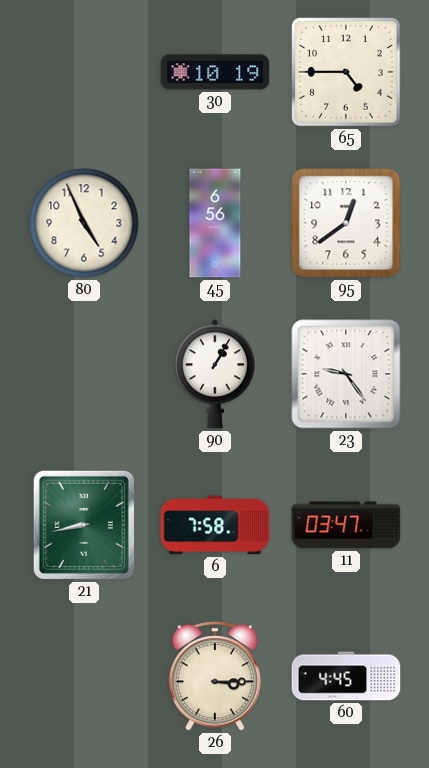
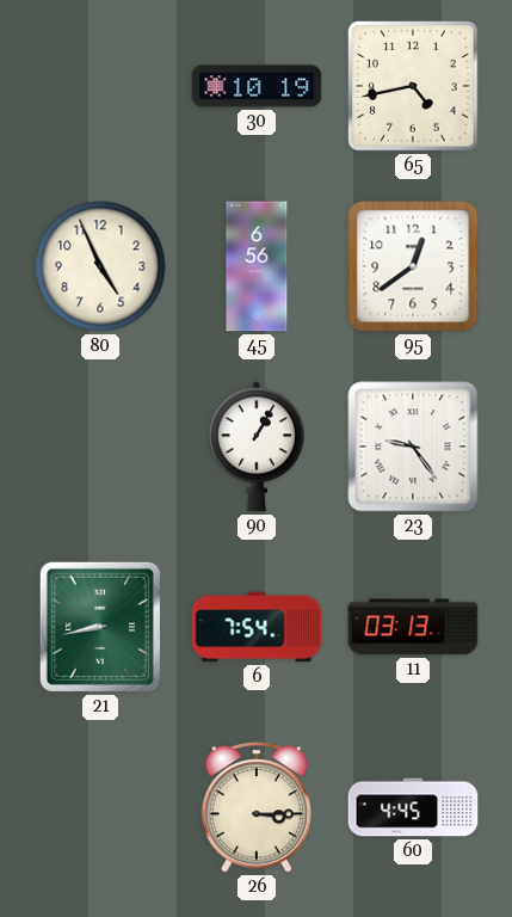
65: 4:45 -> 4:43
6: 7:58 -> 7:54
11: 03:47 -> 03:13
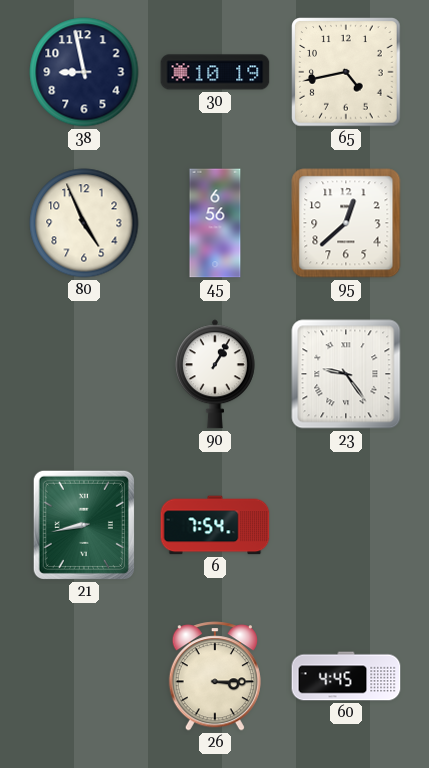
38: none -> 8:58
95: 12:39 -> 12:38
11: 03:13 -> none
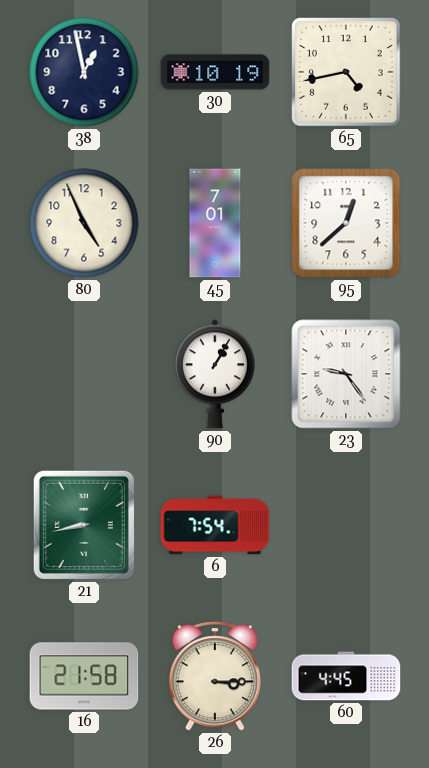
38: 8:58 -> 12:58
45: 6:56 -> 7:01
16: none -> 21:58
